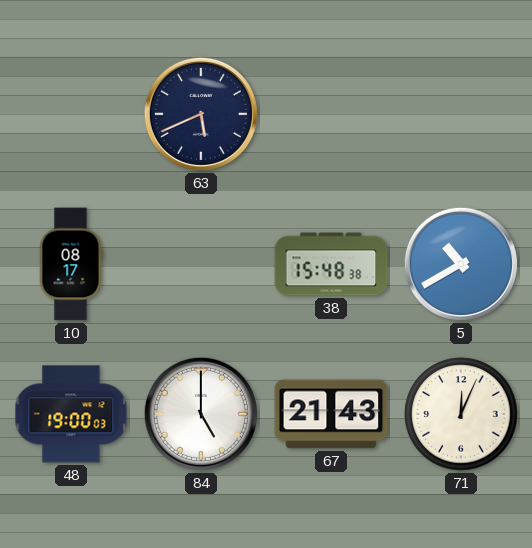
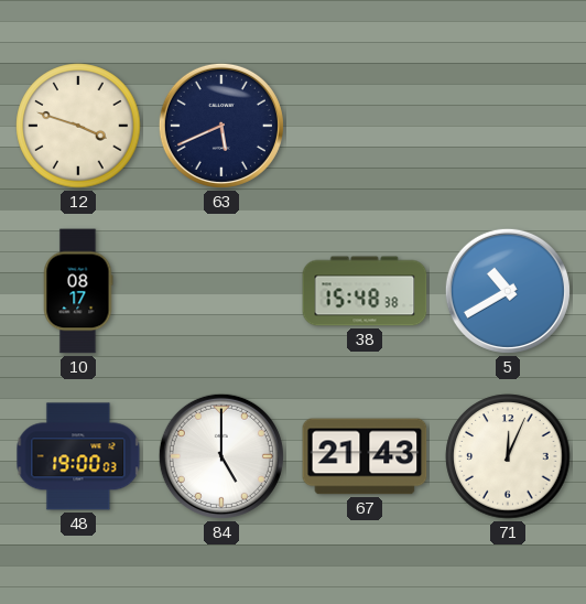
12: none -> 3:48
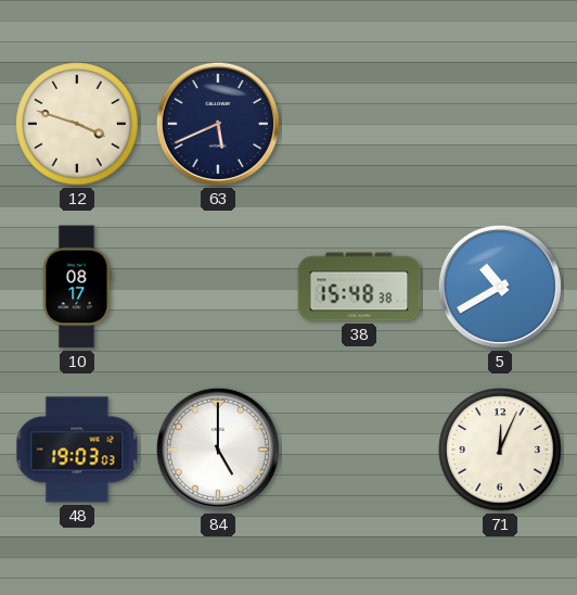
48: 19:00 -> 19:03
67: 21:43 -> none
